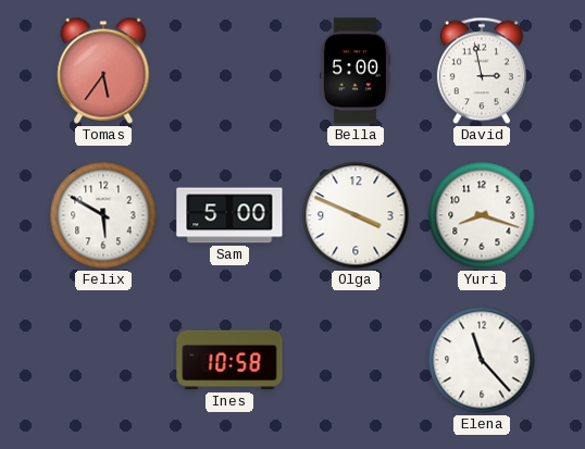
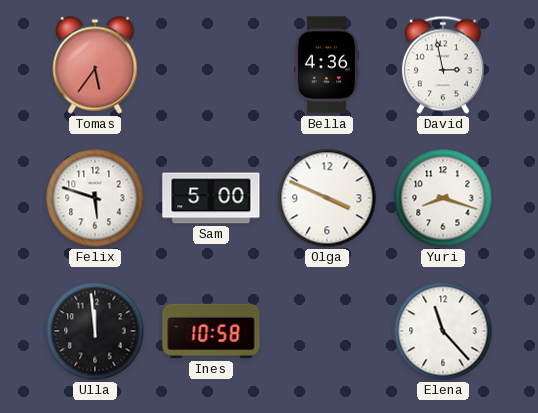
Bella: 5:00 -> 4:36
Felix: 5:50 -> 5:48
Ulla: none -> 11:59
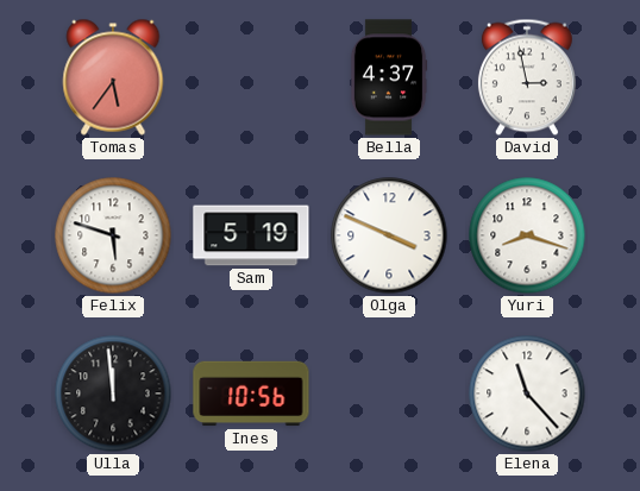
Bella: 4:36 -> 4:37
Sam: 5:00 -> 5:19
Ines: 10:58 -> 10:56
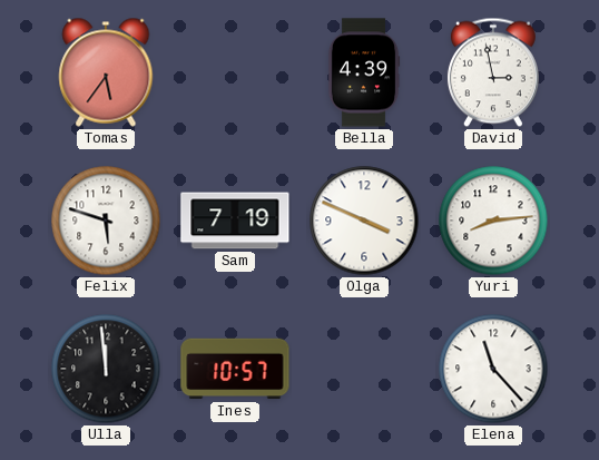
Bella: 4:37 -> 4:39
Sam: 5:19 -> 7:19
Yuri: 8:18 -> 8:14
Ines: 10:56 -> 10:57
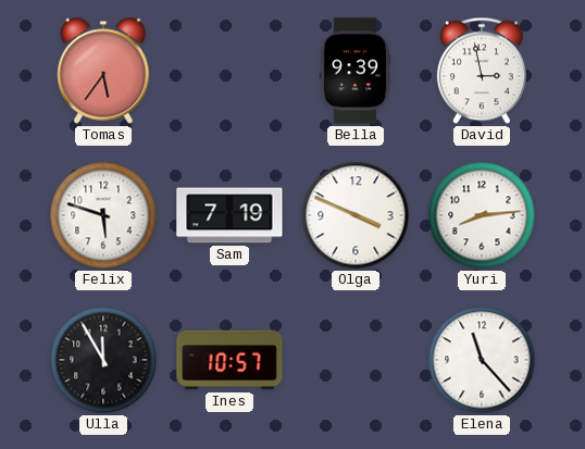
Bella: 4:39 -> 9:39
Ulla: 11:59 -> 11:55
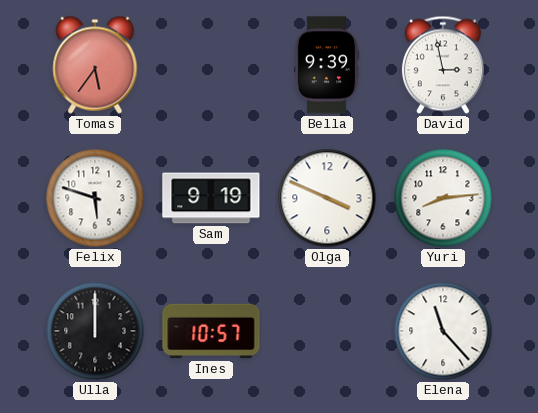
Sam: 7:19 -> 9:19
Ulla: 11:55 -> 12:00
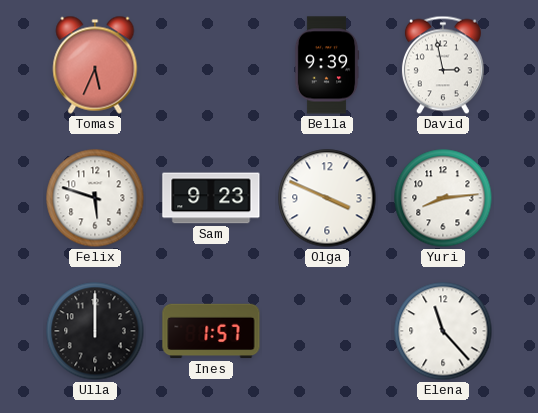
Tomas: 5:36 -> 5:34
Sam: 9:19 -> 9:23
Ines: 10:57 -> 1:57
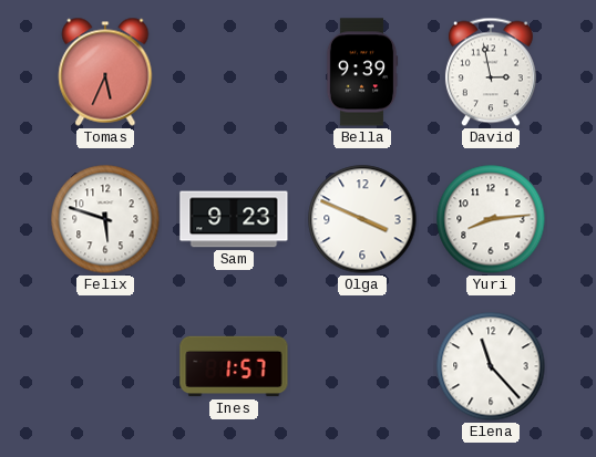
Ulla: 12:00 -> none
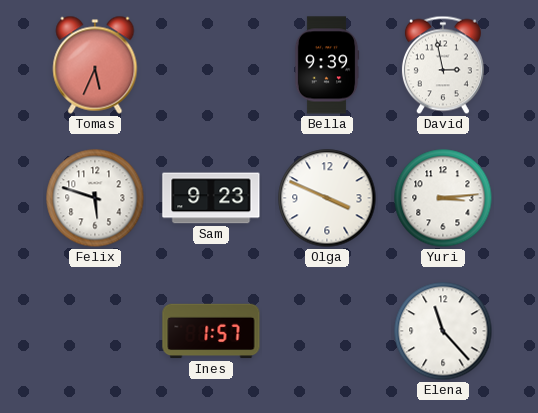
Yuri: 8:14 -> 3:14
